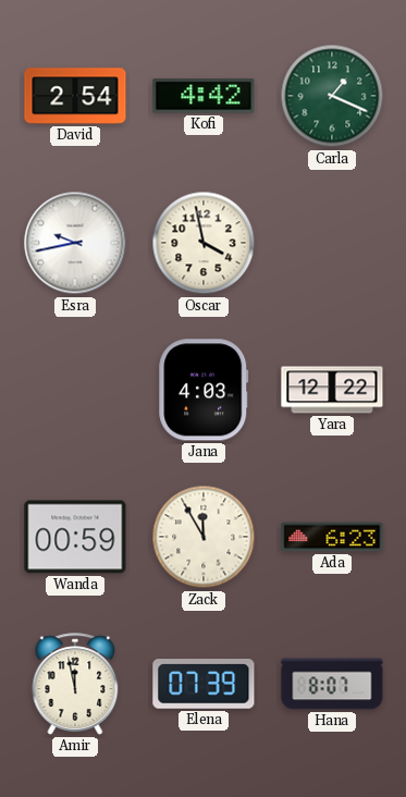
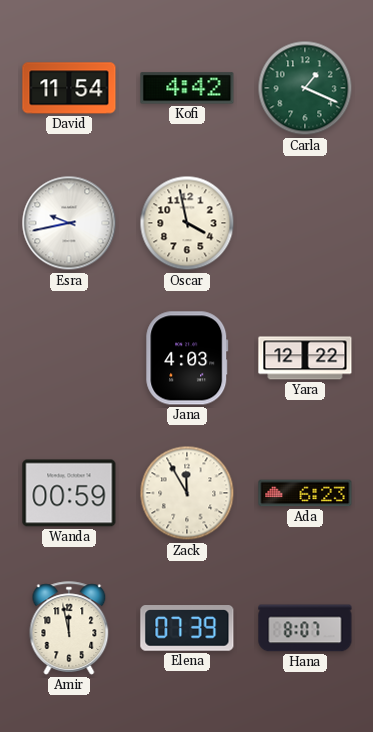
David: 2:54 -> 11:54
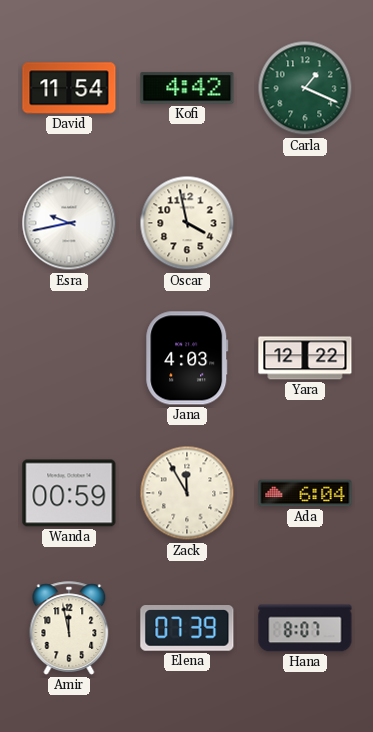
Ada: 6:23 -> 6:04
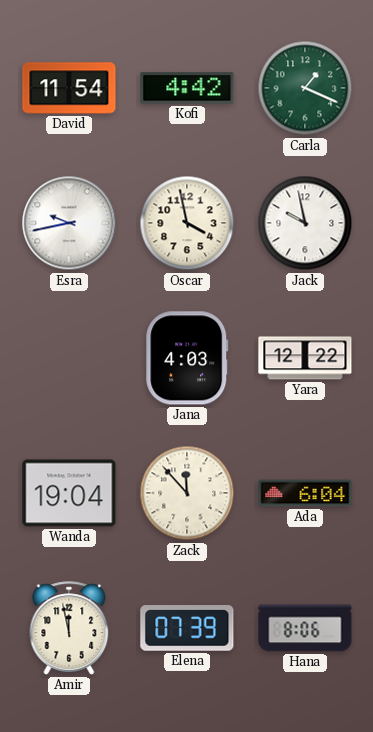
Jack: none -> 9:58
Wanda: 00:59 -> 19:04
Zack: 11:55 -> 11:53
Hana: 8:07 -> 8:06
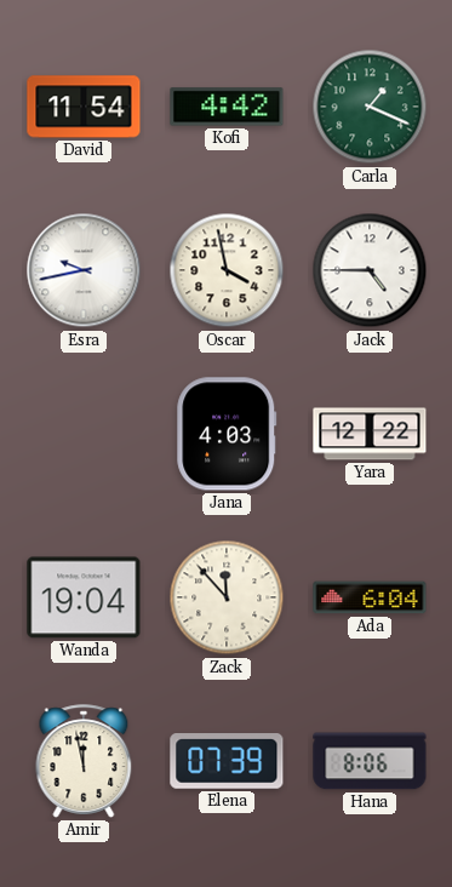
Jack: 9:58 -> 4:45
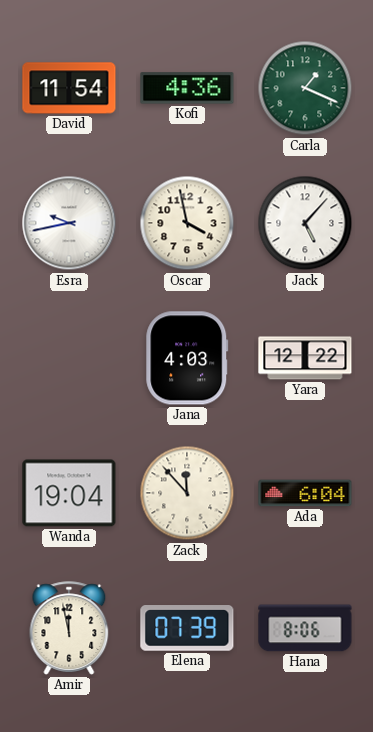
Kofi: 4:42 -> 4:36
Jack: 4:45 -> 5:07
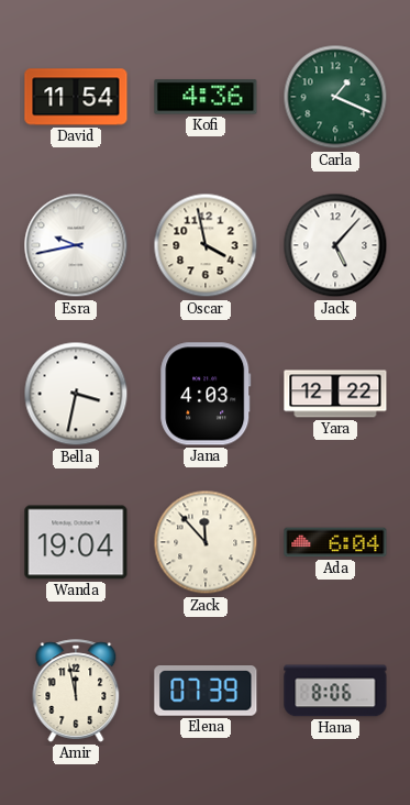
Bella: none -> 3:32
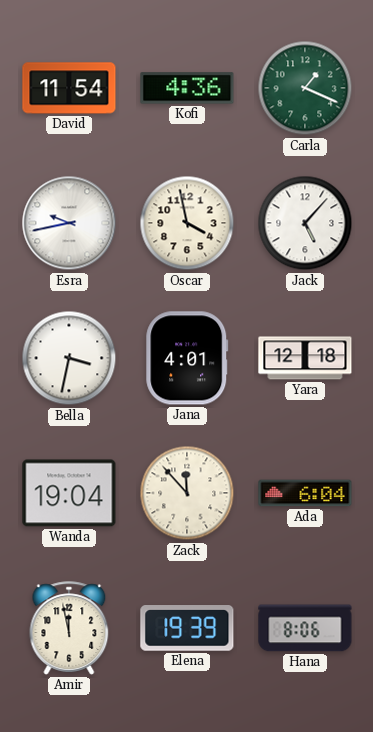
Jana: 4:03 -> 4:01
Yara: 12:22 -> 12:18
Elena: 07:39 -> 19:39
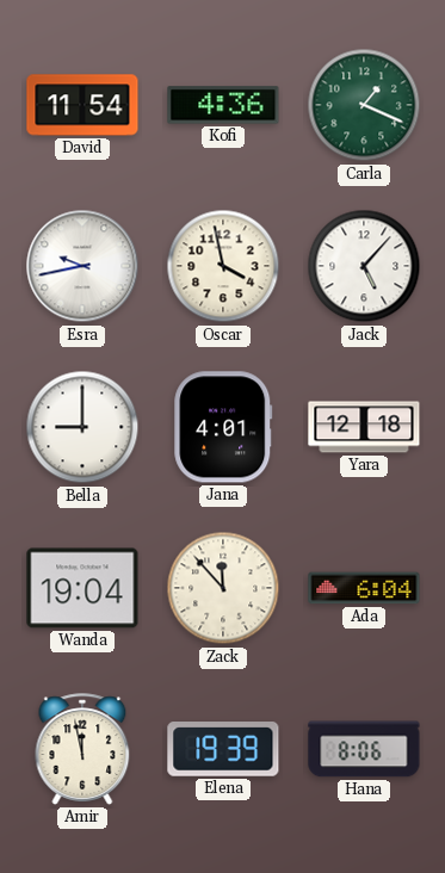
Bella: 3:32 -> 9:00
